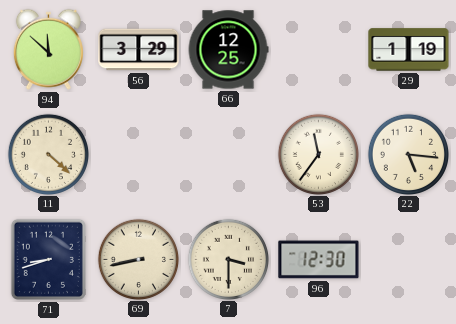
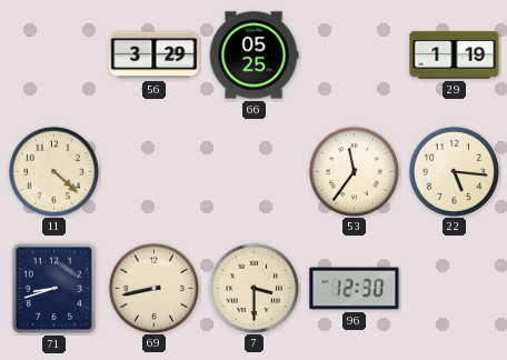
94: 11:52 -> none
66: 12:25 -> 05:25
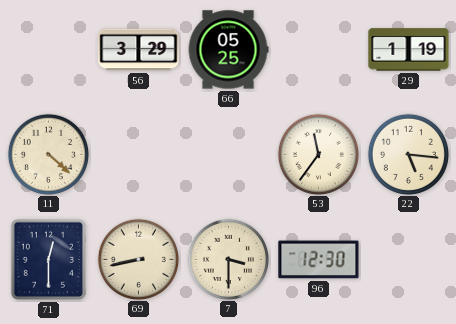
71: 8:42 -> 12:30
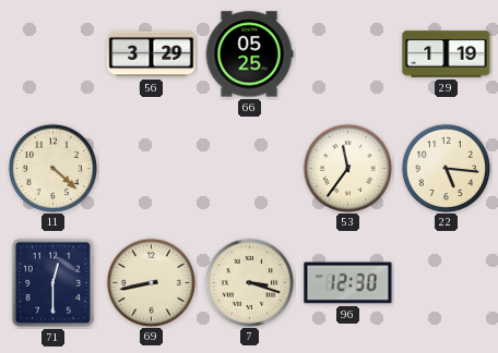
7: 3:30 -> 3:18
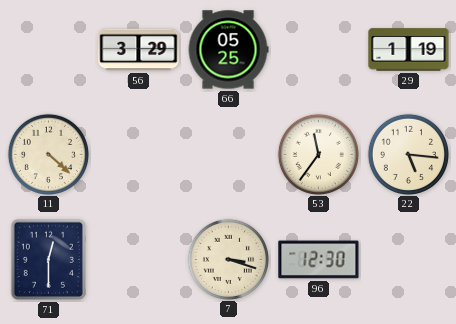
69: 8:43 -> none
